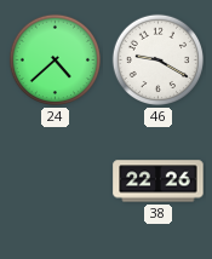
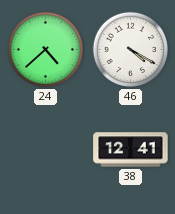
46: 9:20 -> 4:20
38: 22:26 -> 12:41
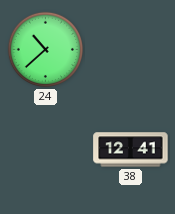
24: 4:38 -> 10:38
46: 4:20 -> none
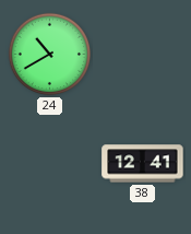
24: 10:38 -> 10:40
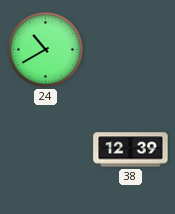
38: 12:41 -> 12:39
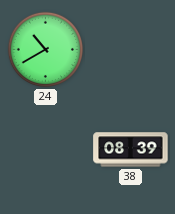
38: 12:39 -> 08:39
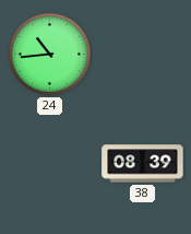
24: 10:40 -> 10:44
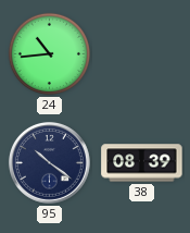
95: none -> 10:21
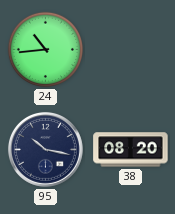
95: 10:21 -> 10:17
38: 08:39 -> 08:20
